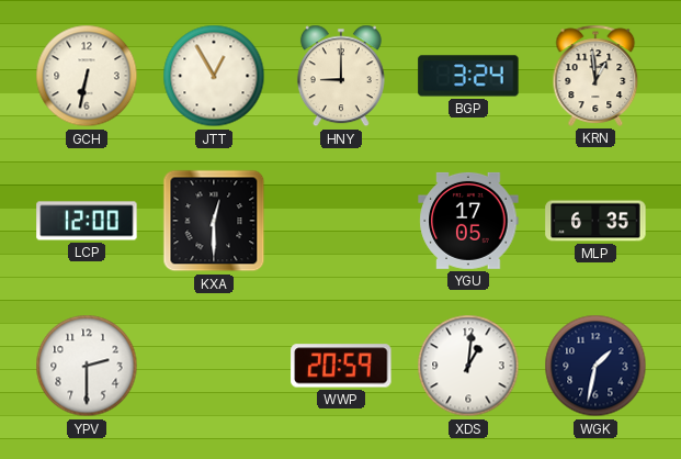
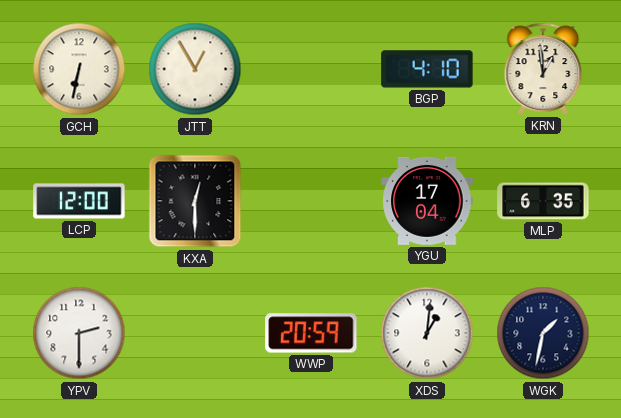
HNY: 9:00 -> none
BGP: 3:24 -> 4:10
YGU: 17:05 -> 17:04
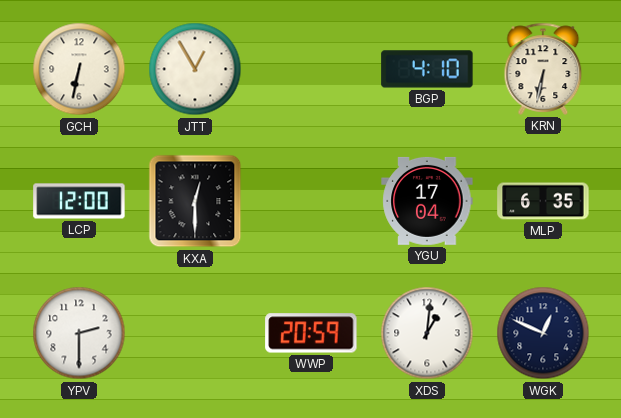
KRN: 12:59 -> 6:32
WGK: 1:32 -> 12:49
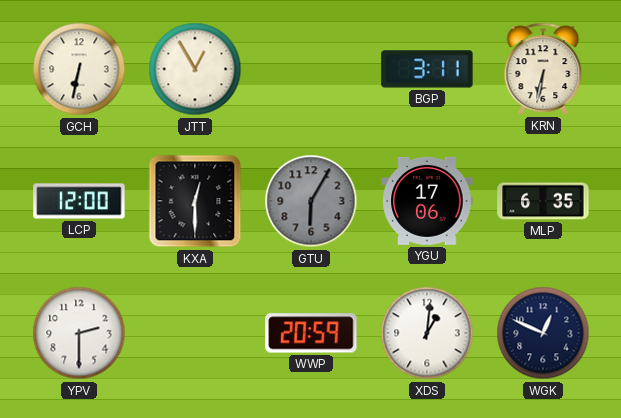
BGP: 4:10 -> 3:11
GTU: none -> 6:05
YGU: 17:04 -> 17:06
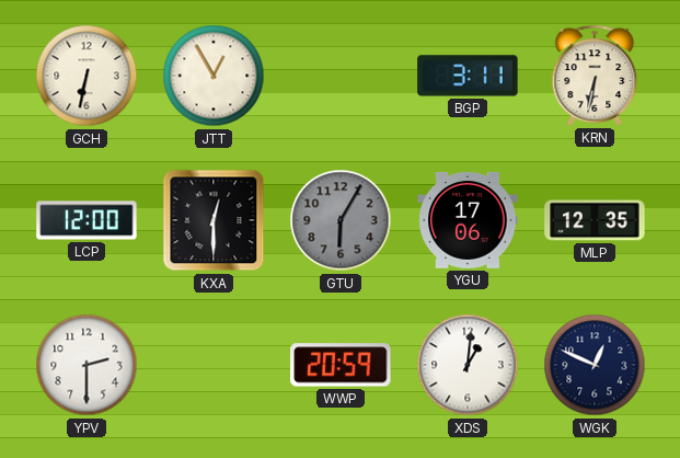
MLP: 6:35 -> 12:35
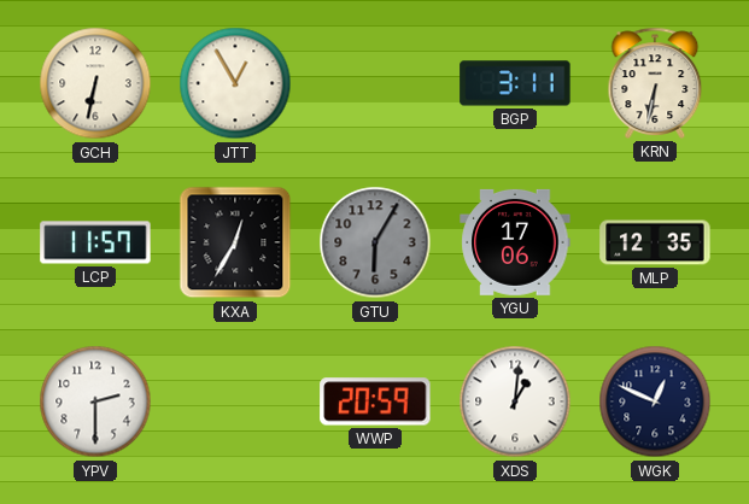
LCP: 12:00 -> 11:57
KXA: 12:30 -> 12:35
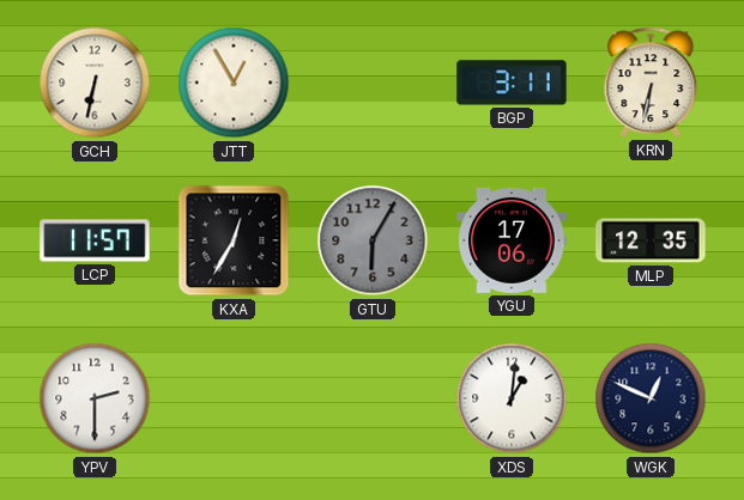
WWP: 20:59 -> none
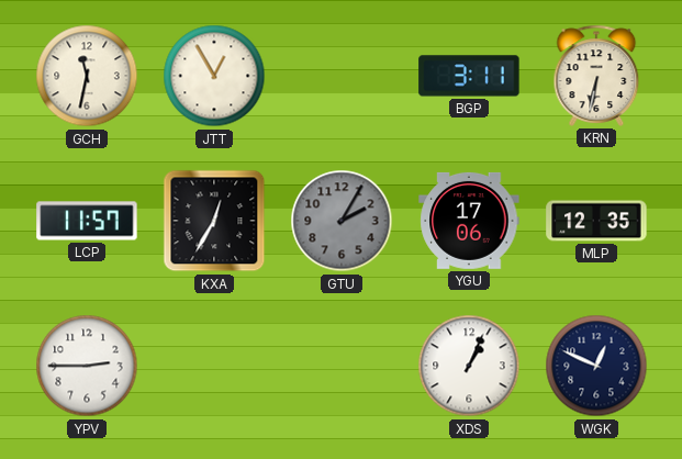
GCH: 6:32 -> 11:32
GTU: 6:05 -> 2:05
YPV: 2:30 -> 2:45
XDS: 1:01 -> 1:04
